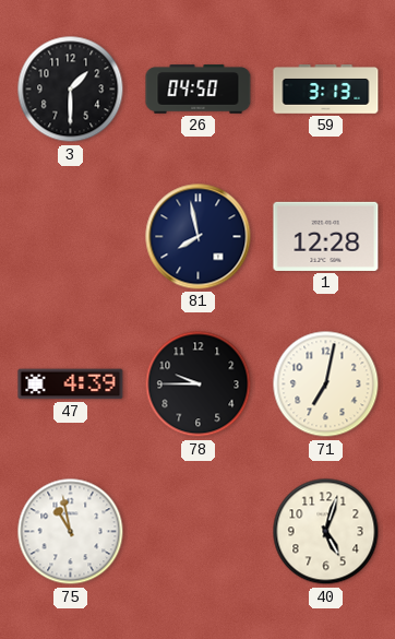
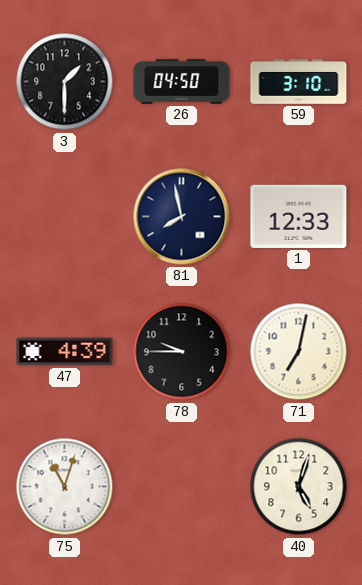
59: 3:13 -> 3:10
1: 12:28 -> 12:33
75: 10:58 -> 11:03
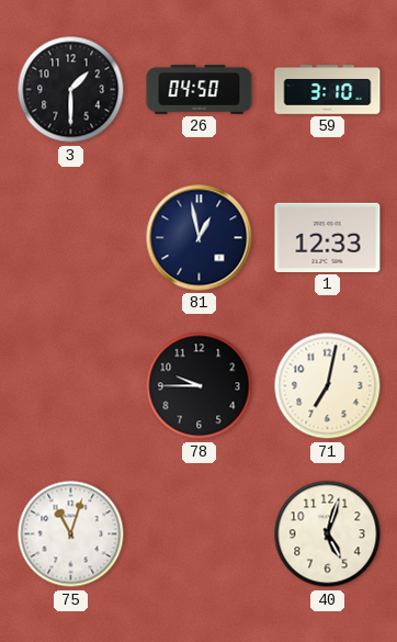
81: 7:58 -> 12:58
47: 4:39 -> none
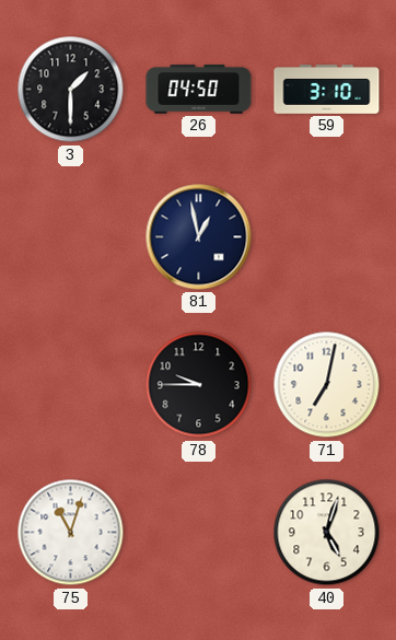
1: 12:33 -> none
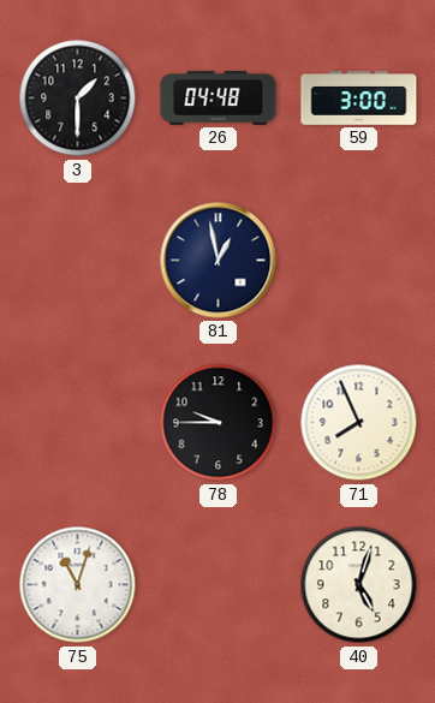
26: 04:50 -> 04:48
59: 3:10 -> 3:00
71: 7:02 -> 7:56
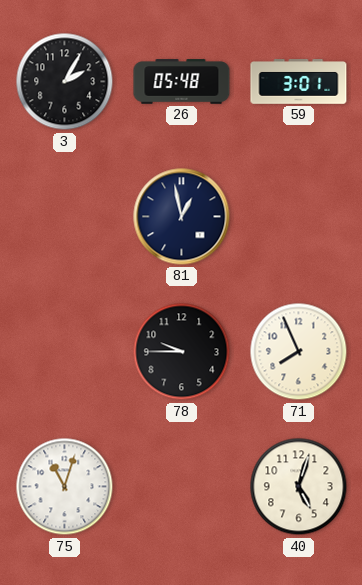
3: 1:30 -> 2:05
26: 04:48 -> 05:48
59: 3:00 -> 3:01
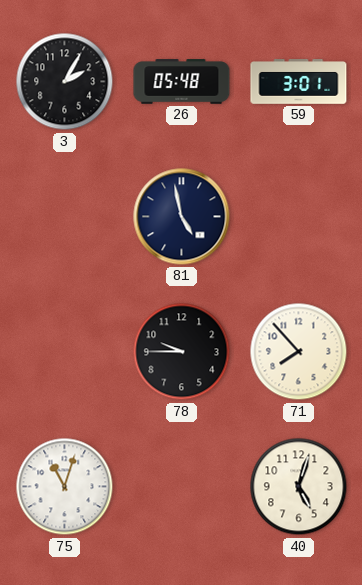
81: 12:58 -> 4:58
71: 7:56 -> 7:53
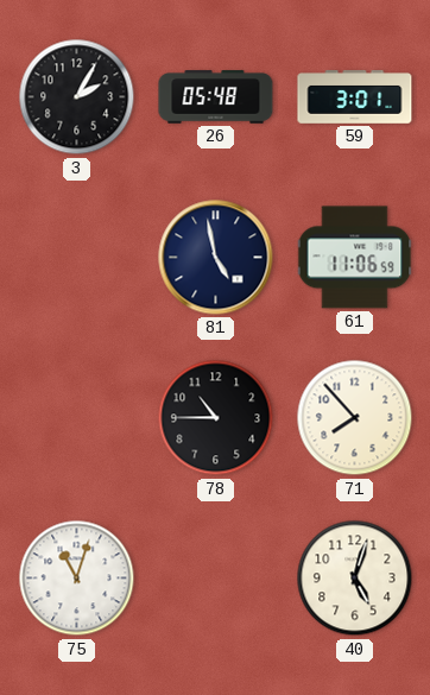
61: none -> 11:06
78: 9:45 -> 10:45
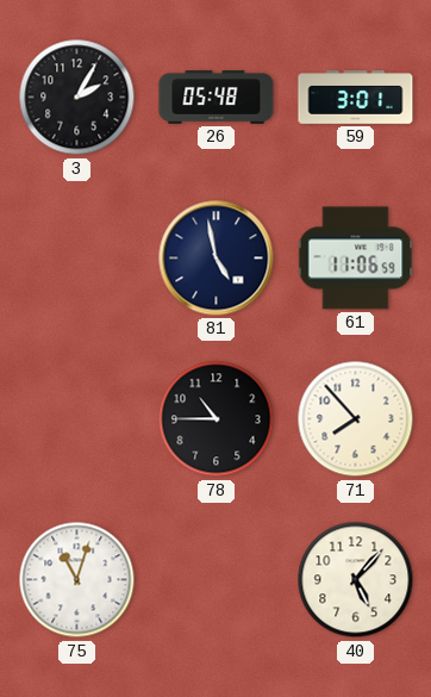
40: 5:03 -> 5:07
